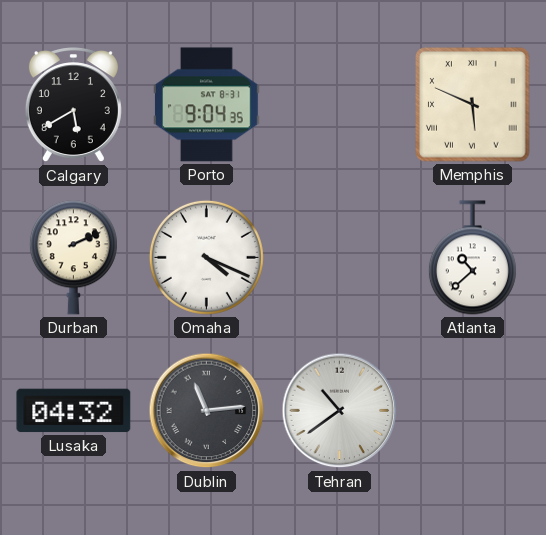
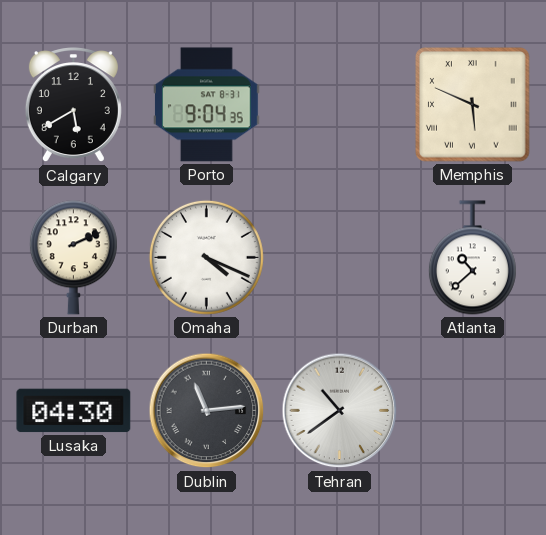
Lusaka: 04:32 -> 04:30
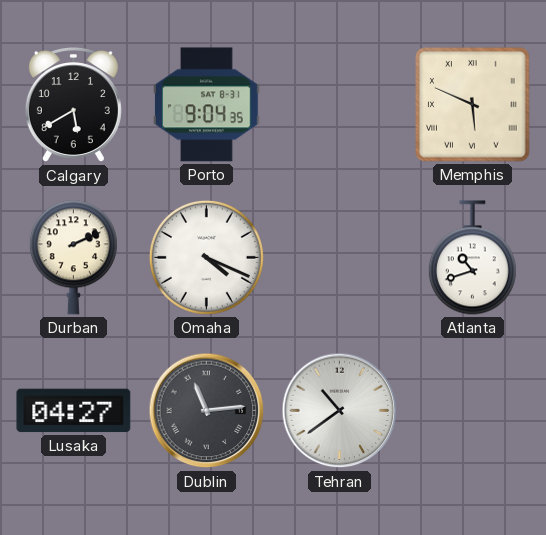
Atlanta: 10:38 -> 10:42
Lusaka: 04:30 -> 04:27
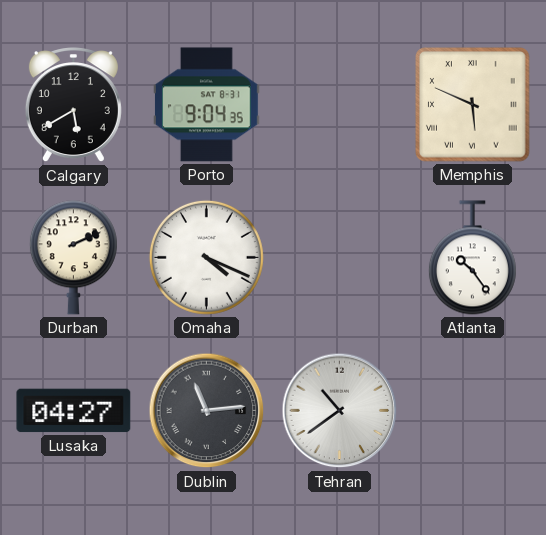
Atlanta: 10:42 -> 10:24
